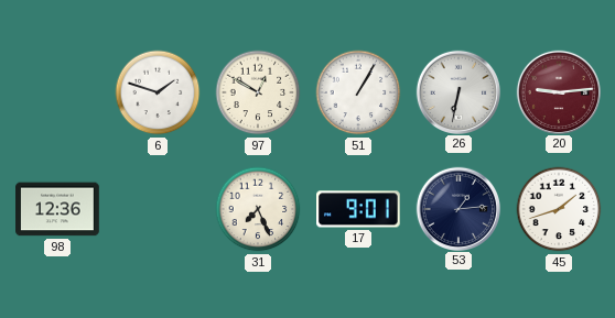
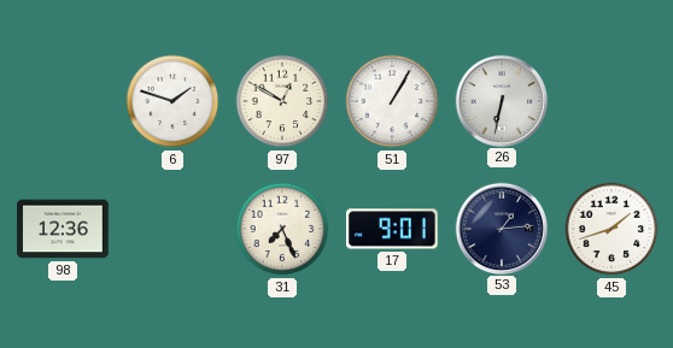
20: 9:14 -> none
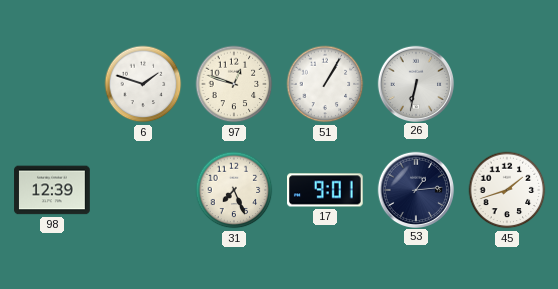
97: 12:50 -> 12:48
98: 12:36 -> 12:39
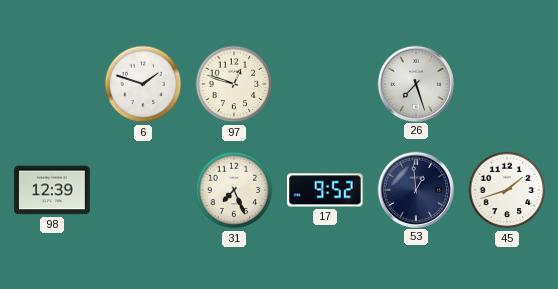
51: 1:05 -> none
26: 6:32 -> 7:27
17: 9:01 -> 9:52
53: 1:14 -> 12:59
